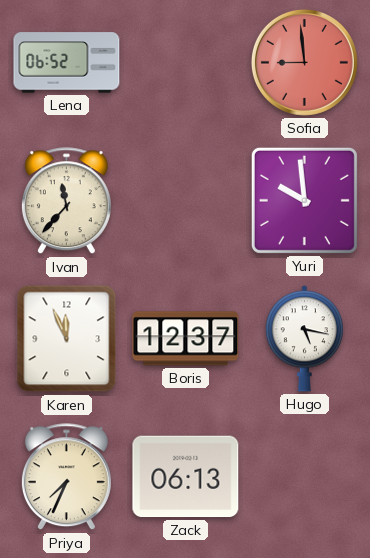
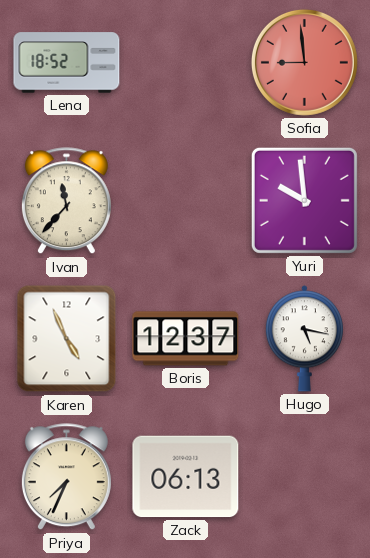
Lena: 06:52 -> 18:52
Karen: 11:56 -> 4:56
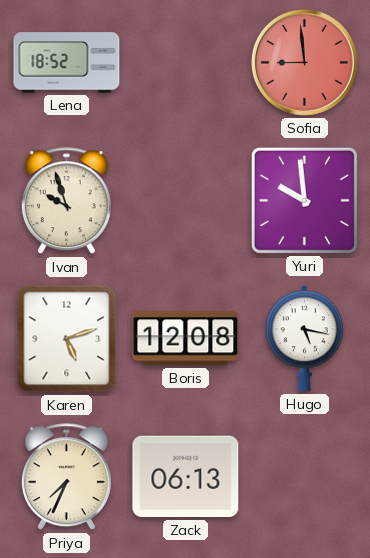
Ivan: 11:37 -> 9:57
Karen: 4:56 -> 5:12
Boris: 12:37 -> 12:08
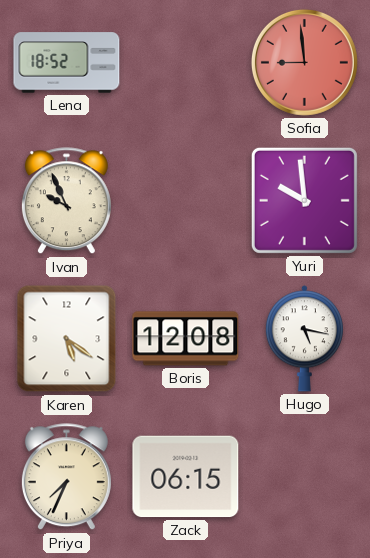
Ivan: 9:57 -> 9:56
Karen: 5:12 -> 5:21
Zack: 06:13 -> 06:15
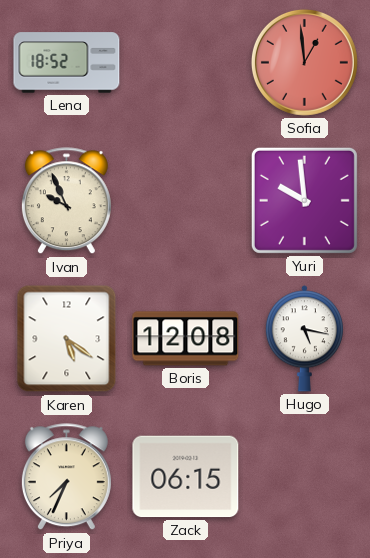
Sofia: 8:59 -> 12:59
